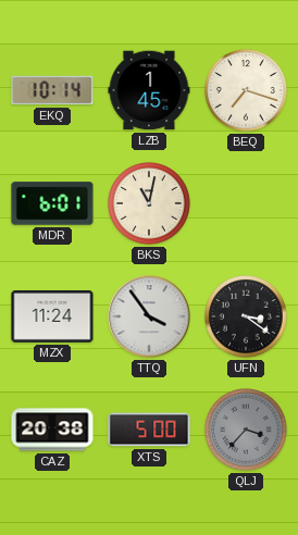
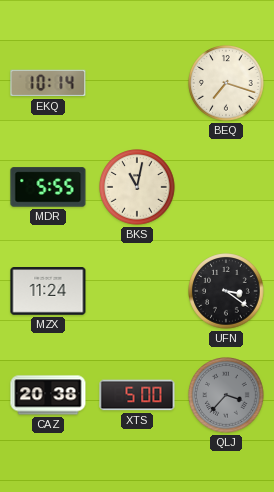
LZB: 1:45 -> none
MDR: 6:01 -> 5:55
TTQ: 3:54 -> none
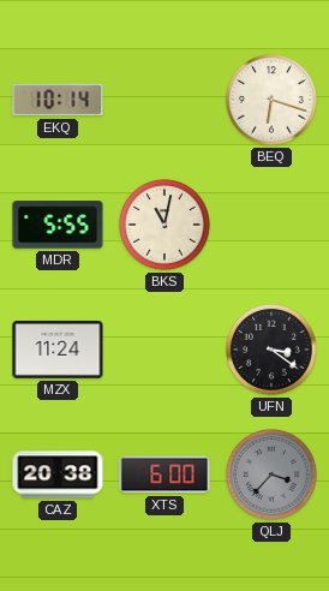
BEQ: 7:18 -> 6:18
XTS: 5:00 -> 6:00
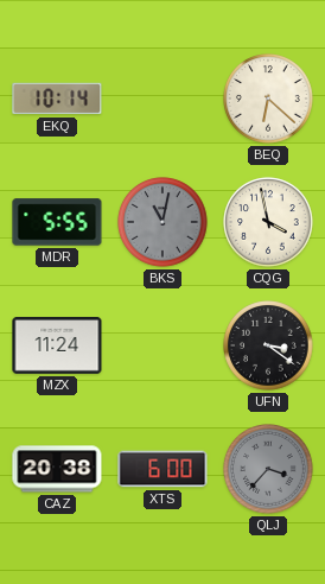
BEQ: 6:18 -> 6:22
BKS dial: cream -> grey
CQG: none -> 3:58
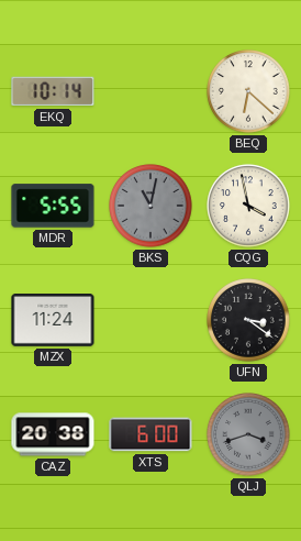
QLJ: 3:37 -> 3:42
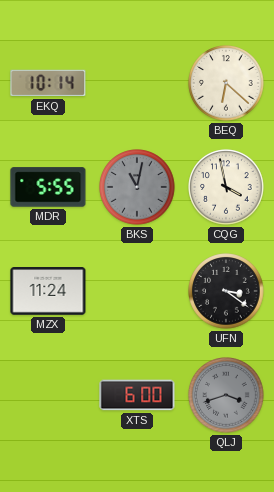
CAZ: 20:38 -> none
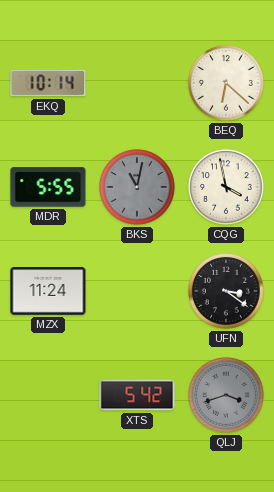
XTS: 6:00 -> 5:42
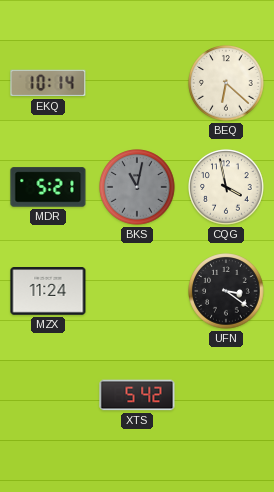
MDR: 5:55 -> 5:21
QLJ: 3:42 -> none
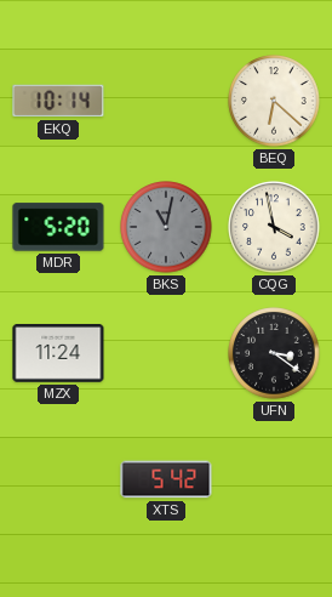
MDR: 5:21 -> 5:20
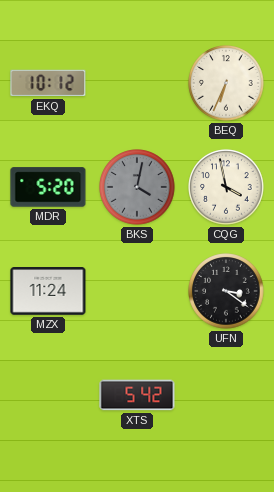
EKQ: 10:14 -> 10:12
BEQ: 6:22 -> 6:34
BKS: 11:02 -> 4:02
